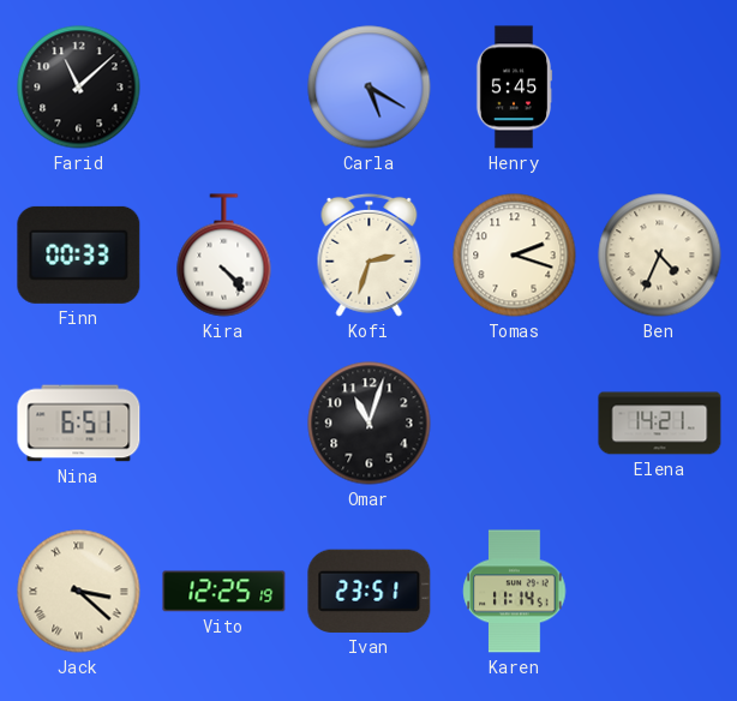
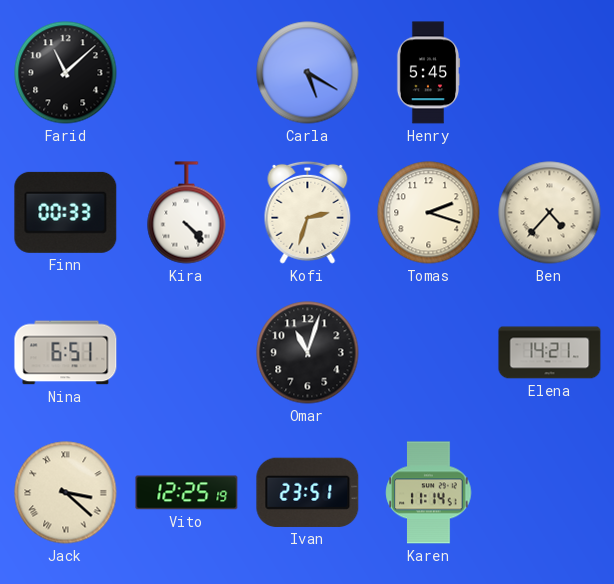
Ben: 4:34 -> 4:37
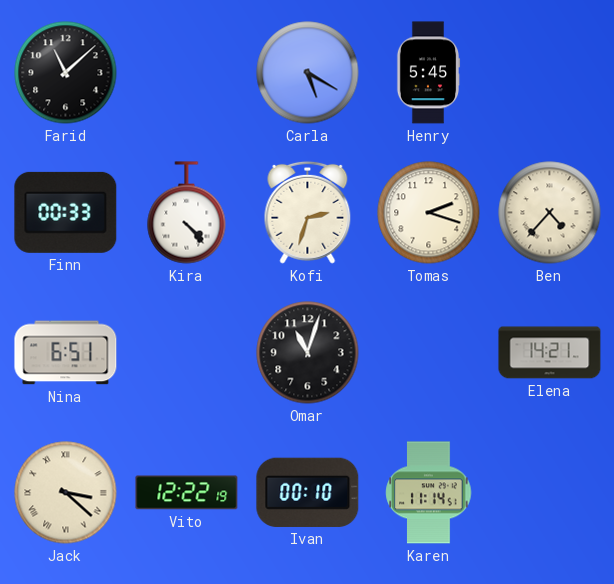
Vito: 12:25 -> 12:22
Ivan: 23:51 -> 00:10
